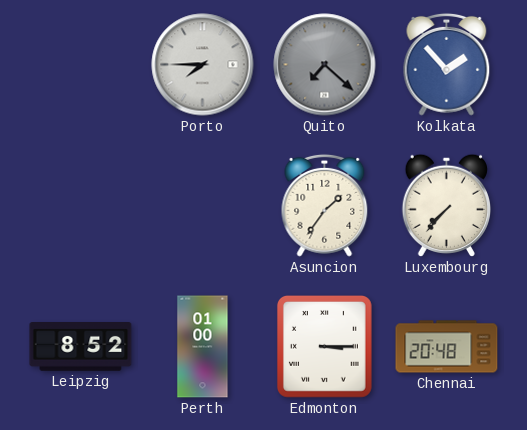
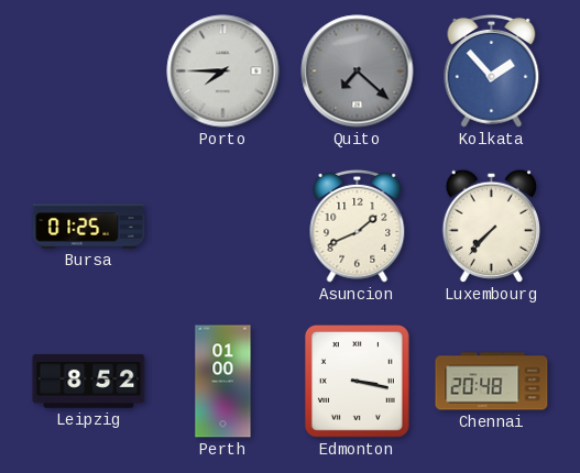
Bursa: none -> 01:25
Asuncion: 1:36 -> 1:41
Edmonton: 3:15 -> 3:17
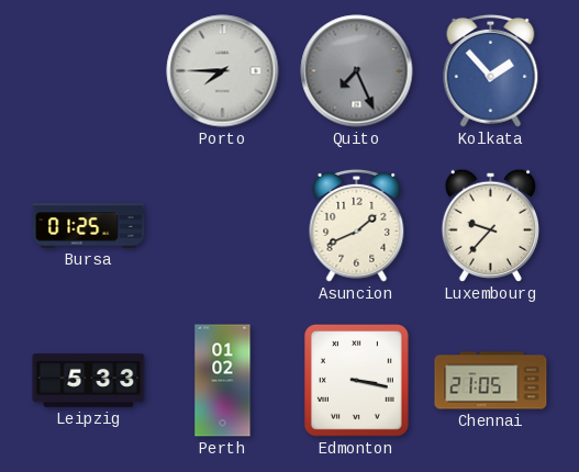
Quito: 7:22 -> 7:26
Luxembourg: 7:37 -> 9:37
Leipzig: 8:52 -> 5:33
Perth: 01:00 -> 01:02
Chennai: 20:48 -> 21:05
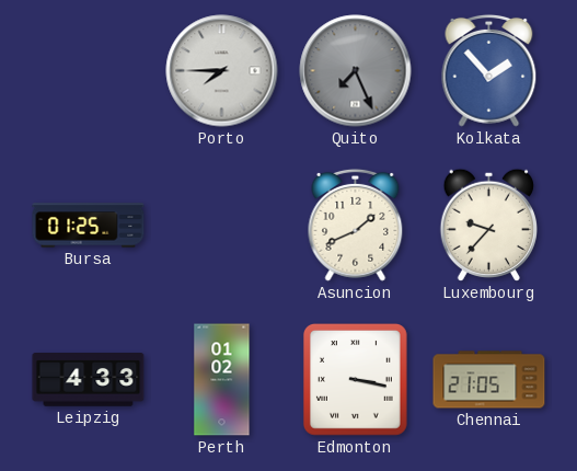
Leipzig: 5:33 -> 4:33
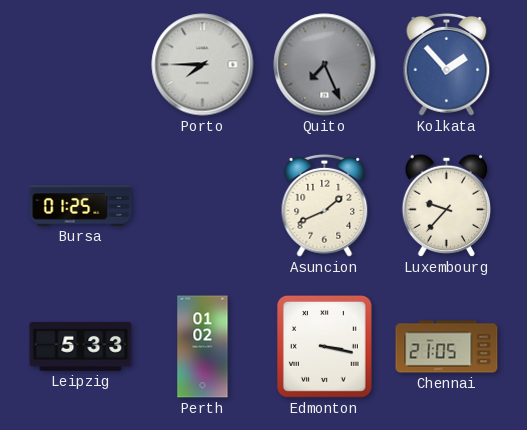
Leipzig: 4:33 -> 5:33
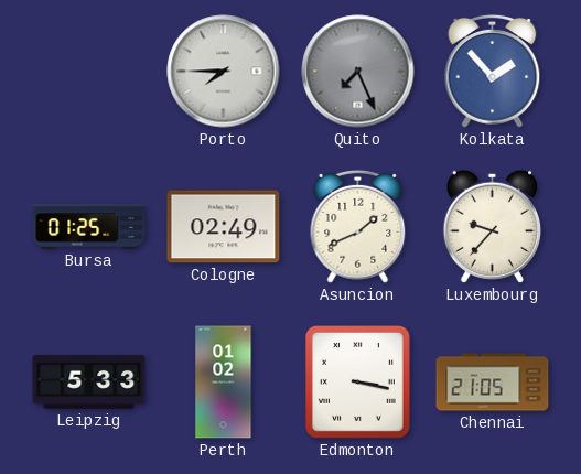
Cologne: none -> 02:49
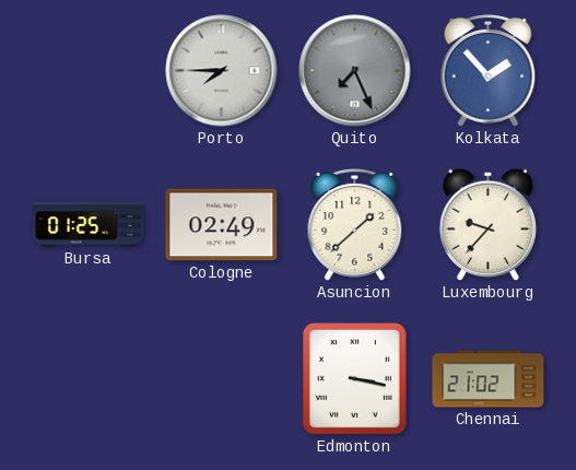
Asuncion: 1:41 -> 1:38
Leipzig: 5:33 -> none
Perth: 01:02 -> none
Chennai: 21:05 -> 21:02
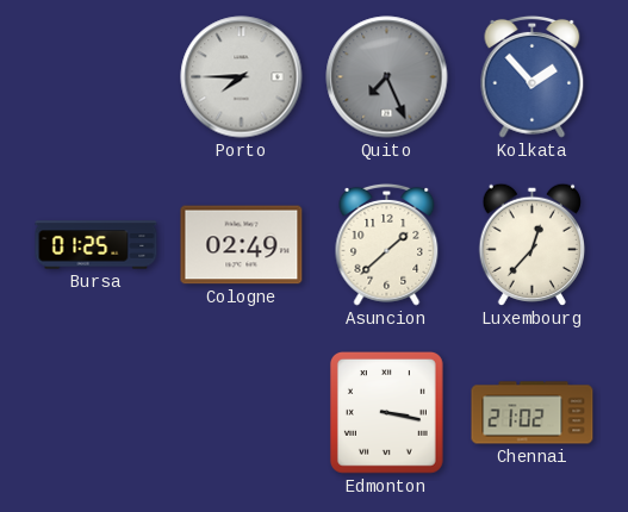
Luxembourg: 9:37 -> 12:37
